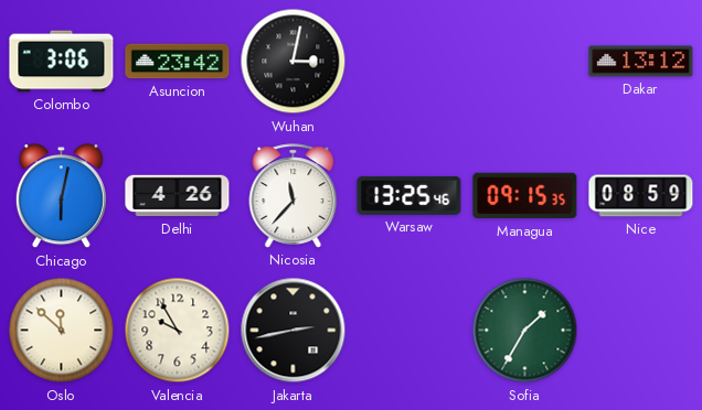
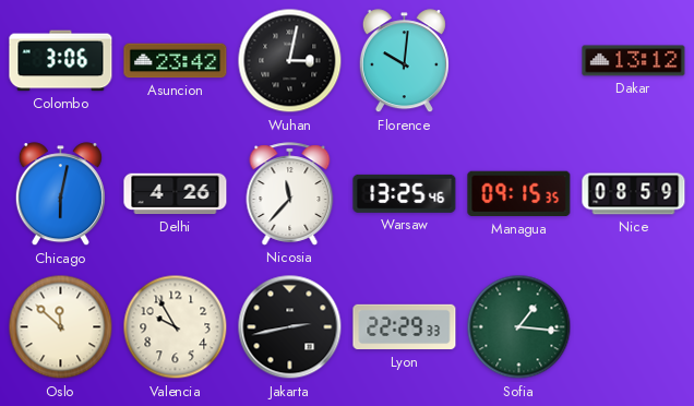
Florence: none -> 10:01
Lyon: none -> 22:29
Sofia: 1:35 -> 1:16
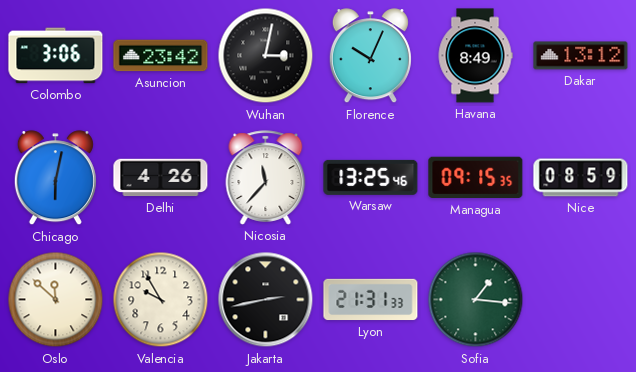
Florence: 10:01 -> 10:04
Havana: none -> 8:49
Lyon: 22:29 -> 21:31
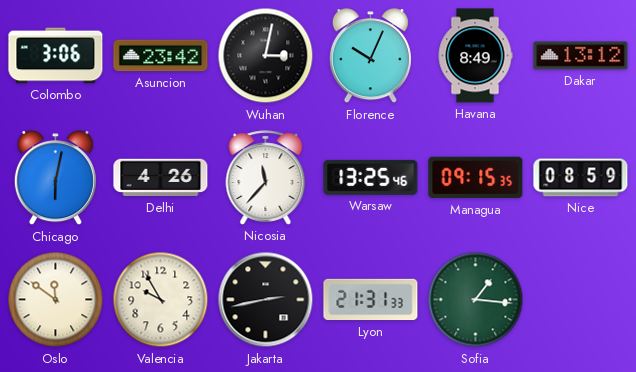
Oslo: 11:52 -> 11:51
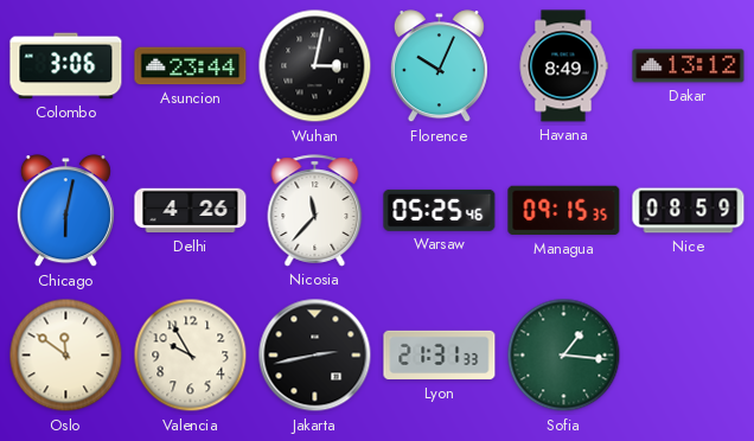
Asuncion: 23:42 -> 23:44
Warsaw: 13:25 -> 05:25
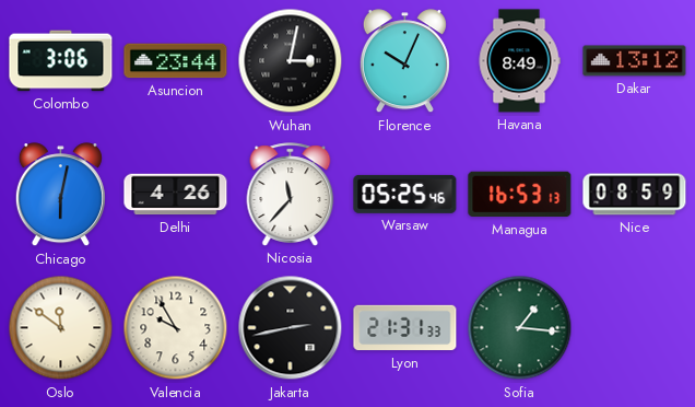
Managua: 09:15 -> 16:53
